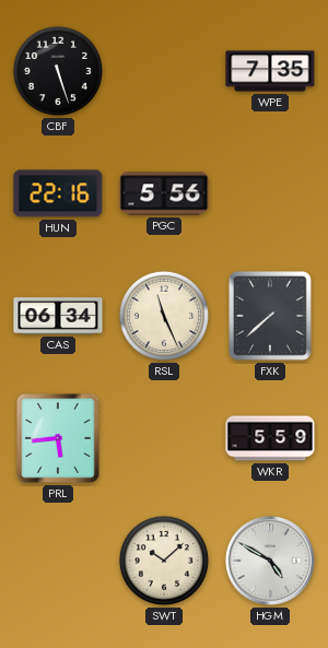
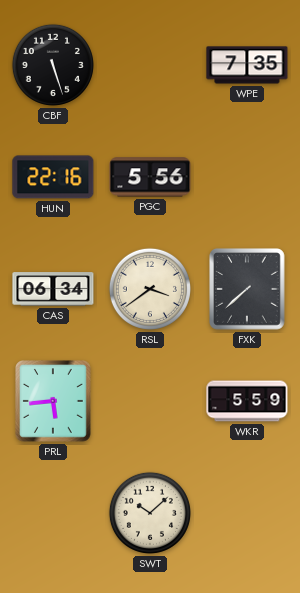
RSL: 11:26 -> 3:39
HGM: 4:50 -> none
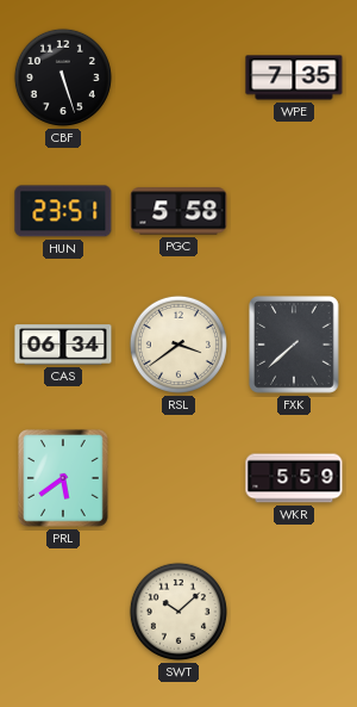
HUN: 22:16 -> 23:51
PGC: 5:56 -> 5:58
PRL: 5:44 -> 5:39
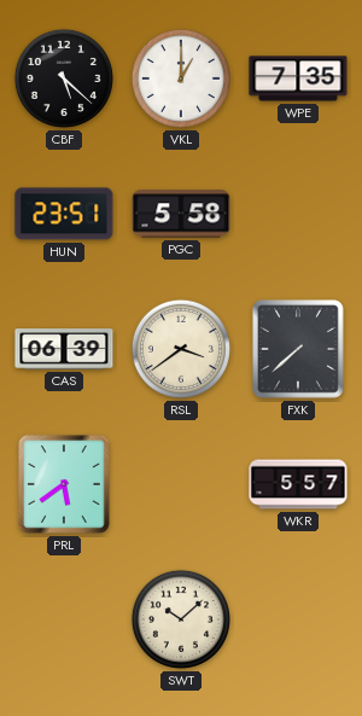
CBF: 5:27 -> 5:22
VKL: none -> 1:00
CAS: 06:34 -> 06:39
WKR: 5:59 -> 5:57
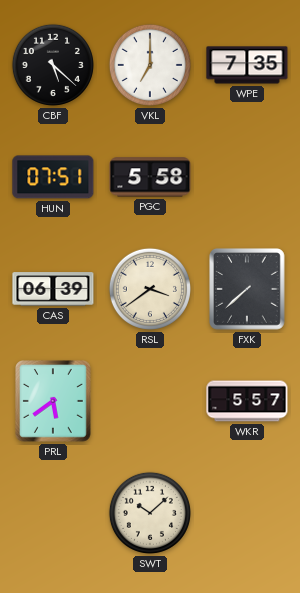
VKL: 1:00 -> 7:00
HUN: 23:51 -> 07:51
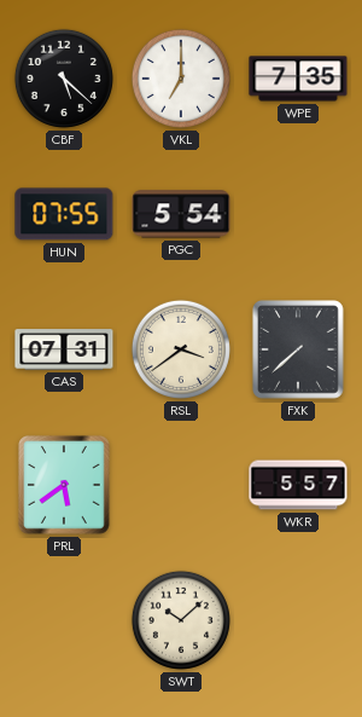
HUN: 07:51 -> 07:55
PGC: 5:58 -> 5:54
CAS: 06:39 -> 07:31
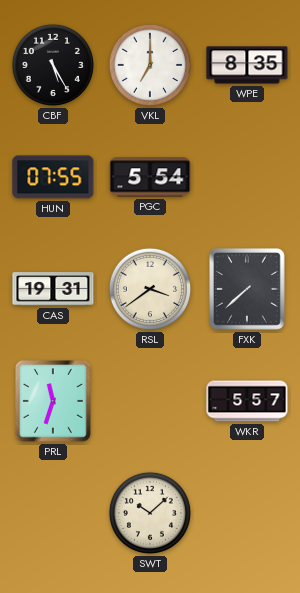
CBF: 5:22 -> 5:25
WPE: 7:35 -> 8:35
CAS: 07:31 -> 19:31
PRL: 5:39 -> 11:33
